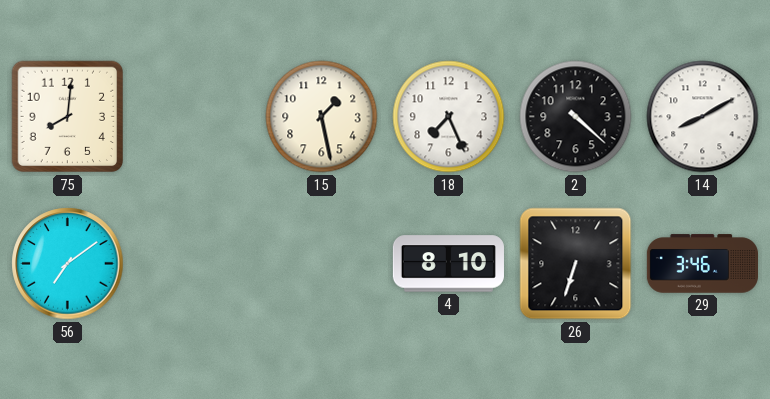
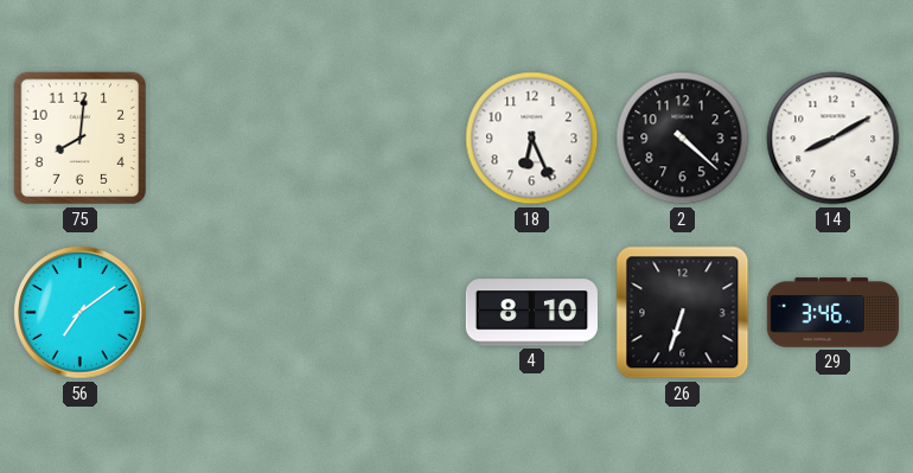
15: 1:28 -> none
18: 7:26 -> 6:26
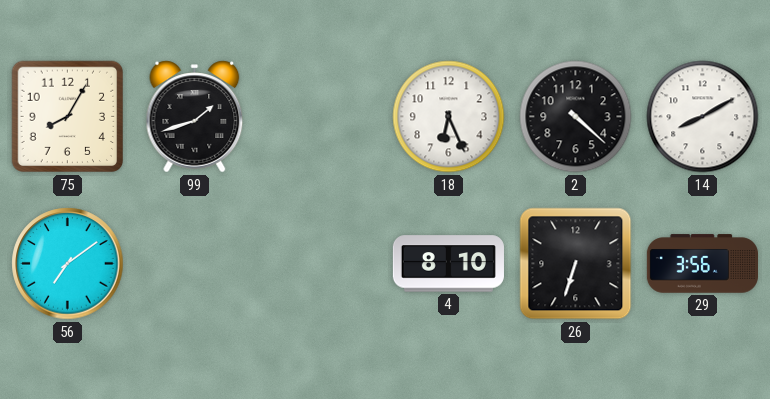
75: 8:01 -> 8:05
99: none -> 1:42
29: 3:46 -> 3:56
